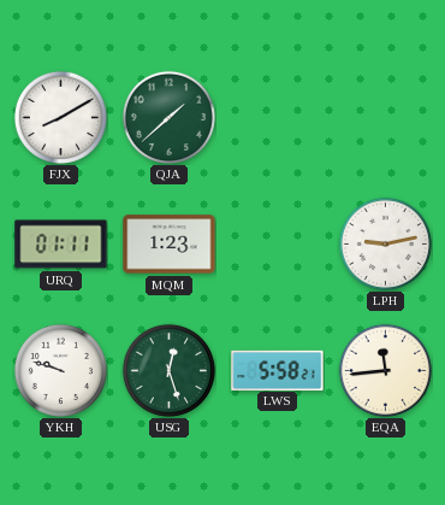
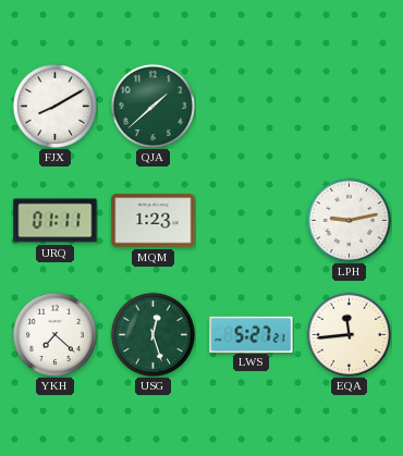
YKH: 9:48 -> 7:22
LWS: 5:58 -> 5:27
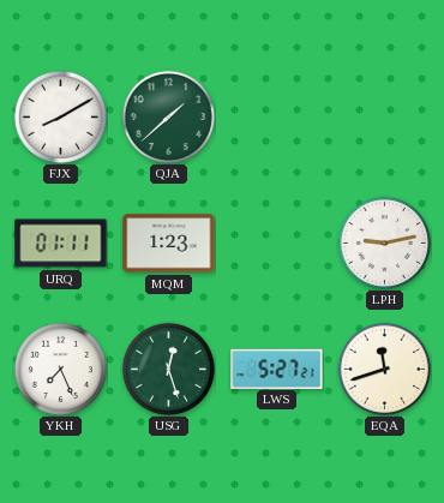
YKH: 7:22 -> 7:26
EQA: 11:44 -> 11:42
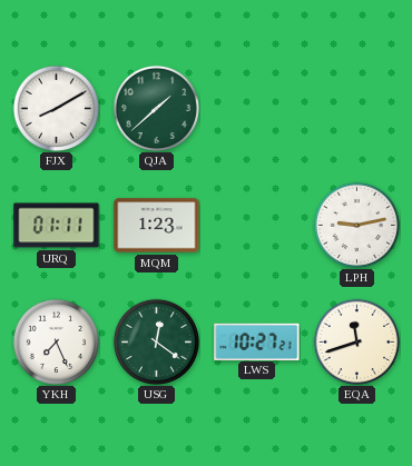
USG: 12:27 -> 12:21
LWS: 5:27 -> 10:27
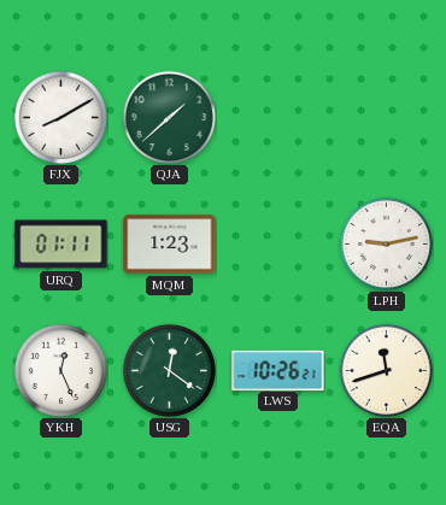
YKH: 7:26 -> 12:26
LWS: 10:27 -> 10:26
